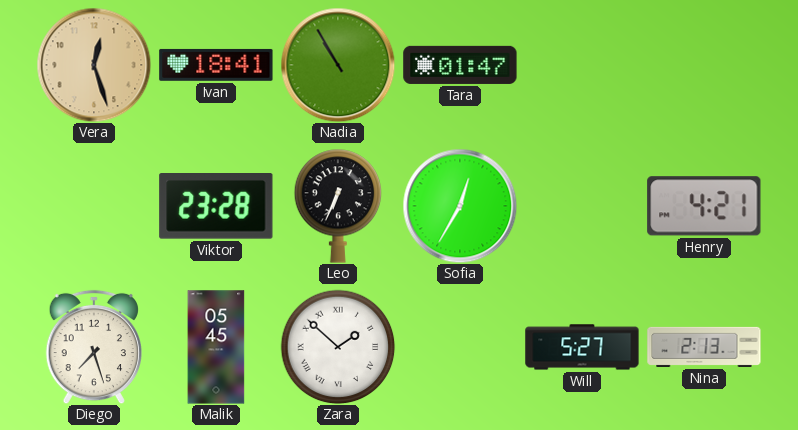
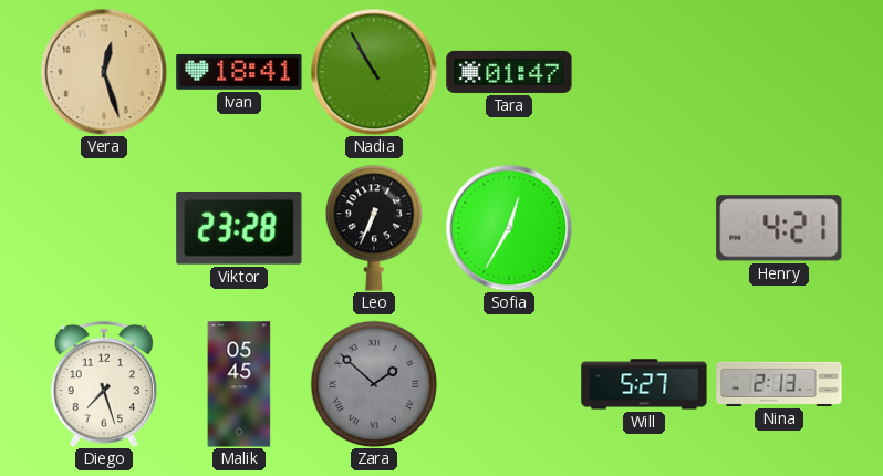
Zara dial: white -> grey
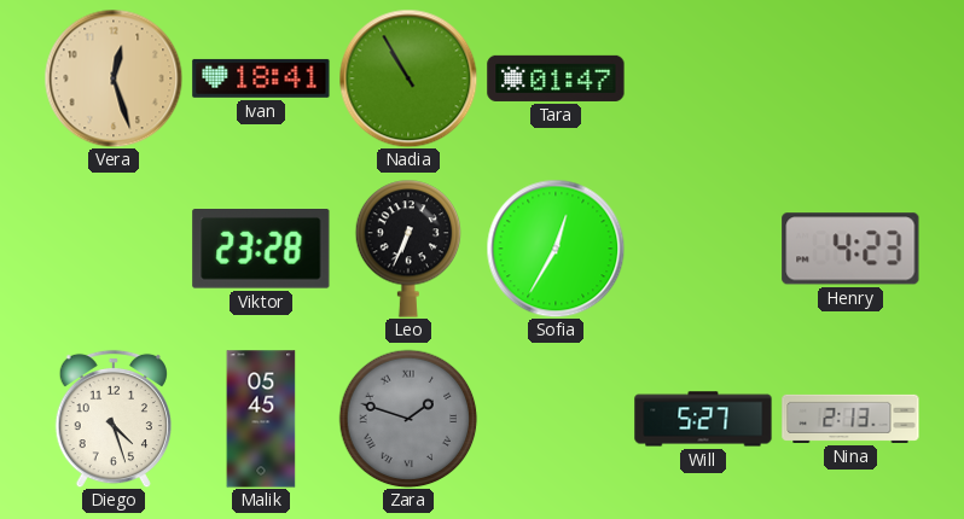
Henry: 4:21 -> 4:23
Diego: 7:27 -> 4:27
Zara: 1:52 -> 1:48
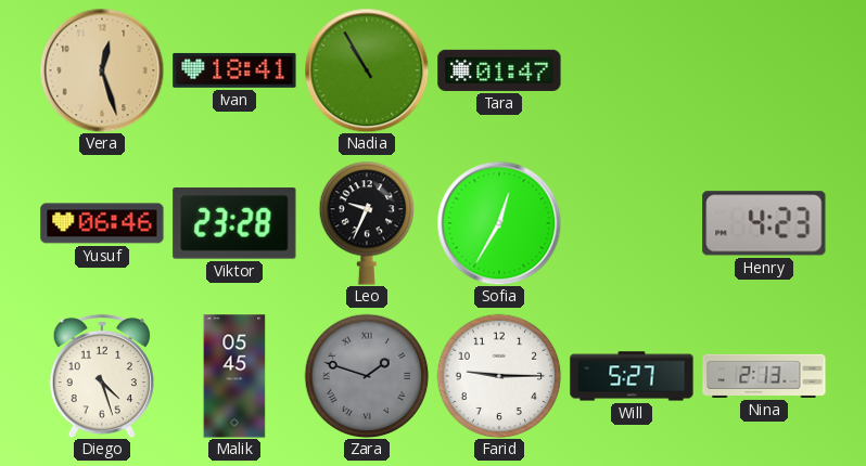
Yusuf: none -> 06:46
Leo: 6:34 -> 9:34
Farid: none -> 9:15
